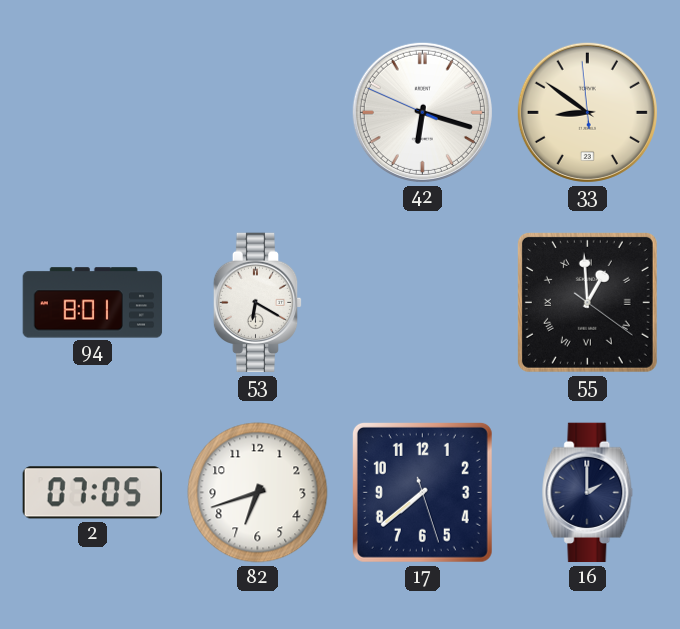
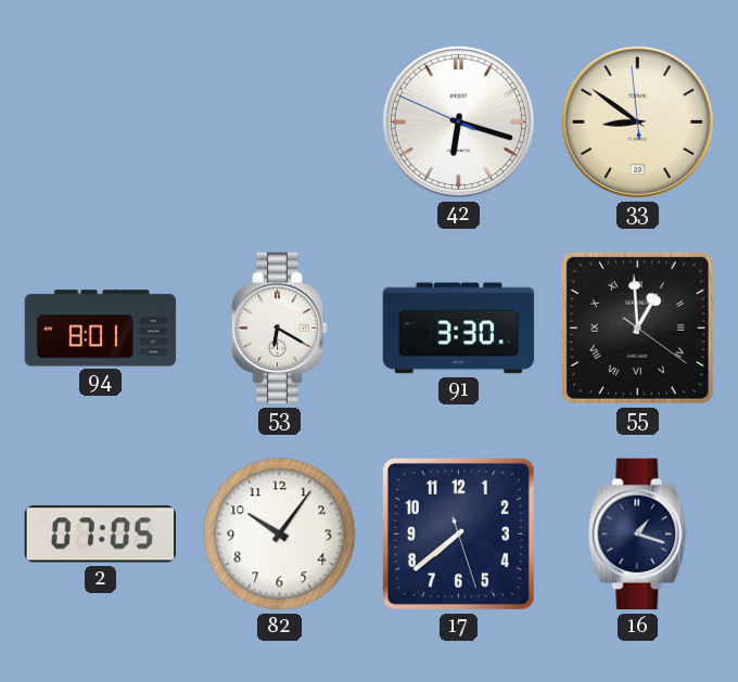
91: none -> 3:30
82: 6:42 -> 10:06
16: 2:00 -> 1:18
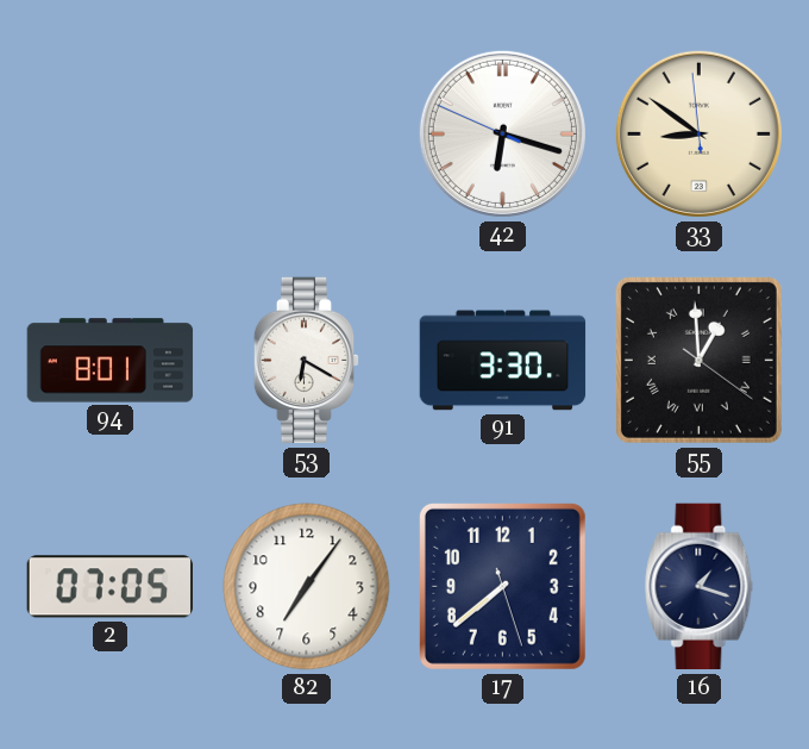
82: 10:06 -> 7:06
